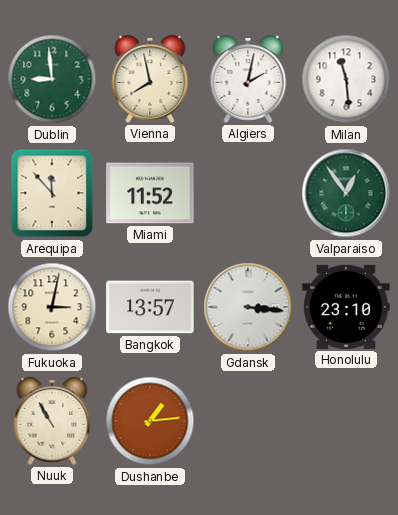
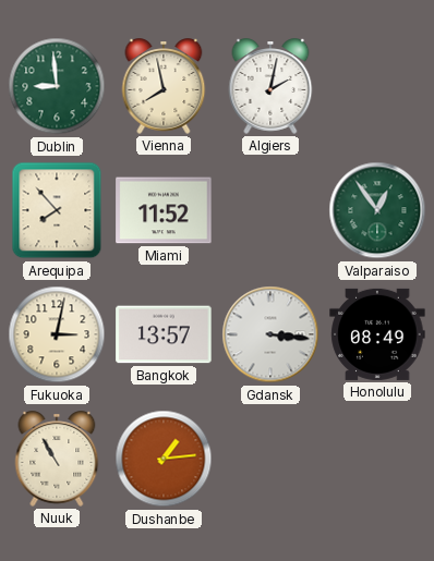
Milan: 11:29 -> none
Arequipa: 11:53 -> 7:53
Honolulu: 23:10 -> 08:49
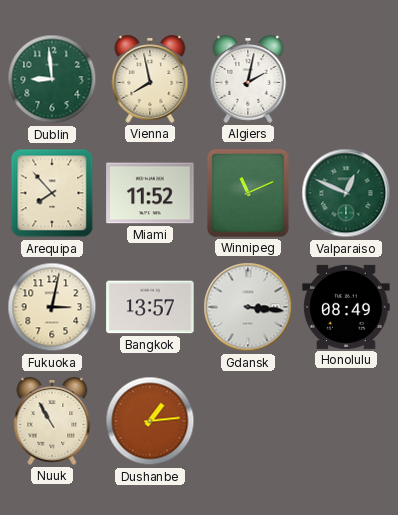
Winnipeg: none -> 11:11
Valparaiso: 12:54 -> 12:49
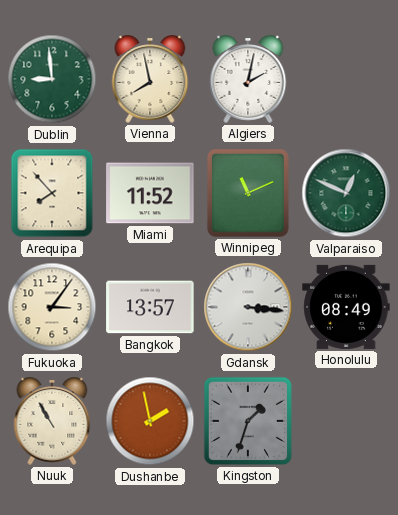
Fukuoka: 3:02 -> 3:06
Dushanbe: 1:14 -> 1:58
Kingston: none -> 1:33
